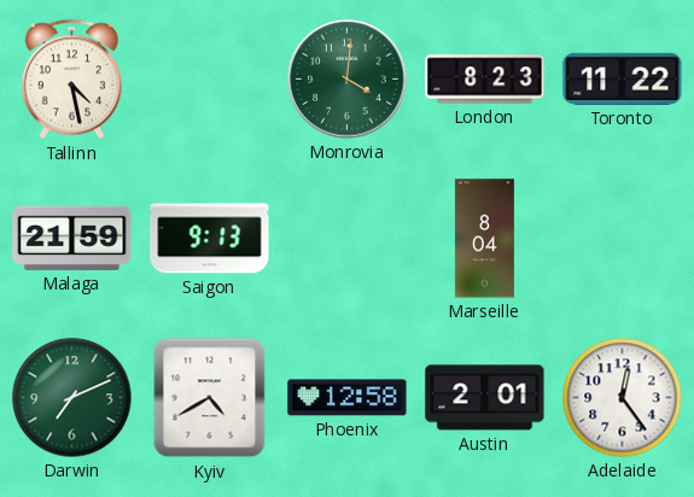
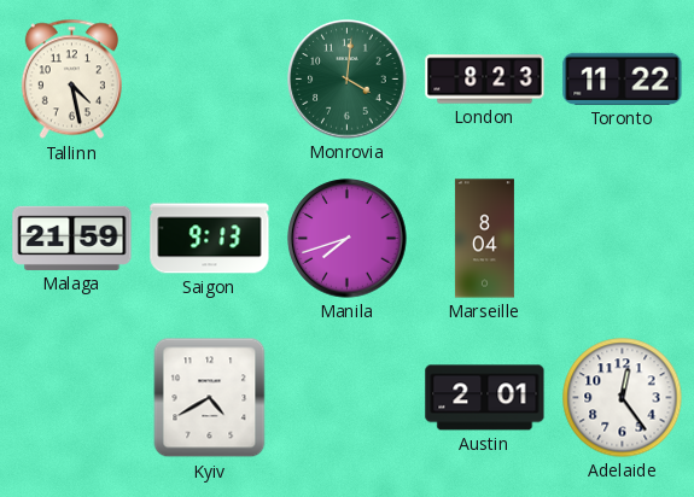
Manila: none -> 7:42
Darwin: 7:11 -> none
Phoenix: 12:58 -> none
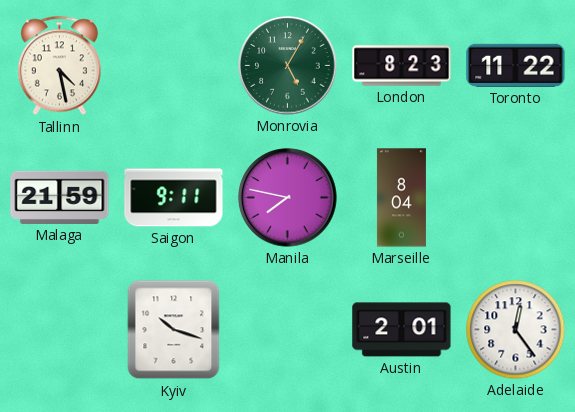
Monrovia: 4:01 -> 5:05
Saigon: 9:13 -> 9:11
Manila: 7:42 -> 7:47
Kyiv: 4:40 -> 10:18
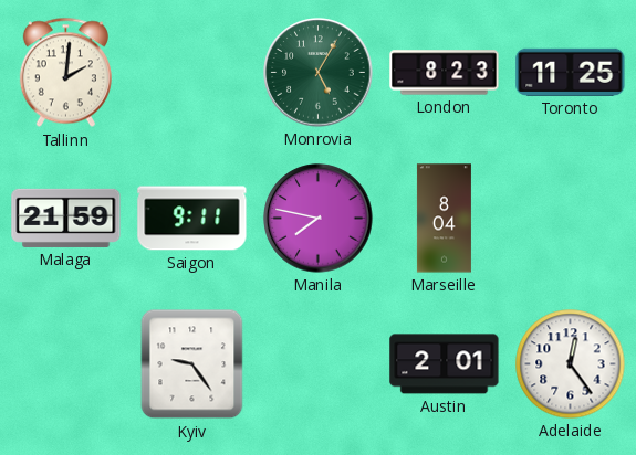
Tallinn: 4:28 -> 2:01
Toronto: 11:22 -> 11:25
Kyiv: 10:18 -> 9:24
